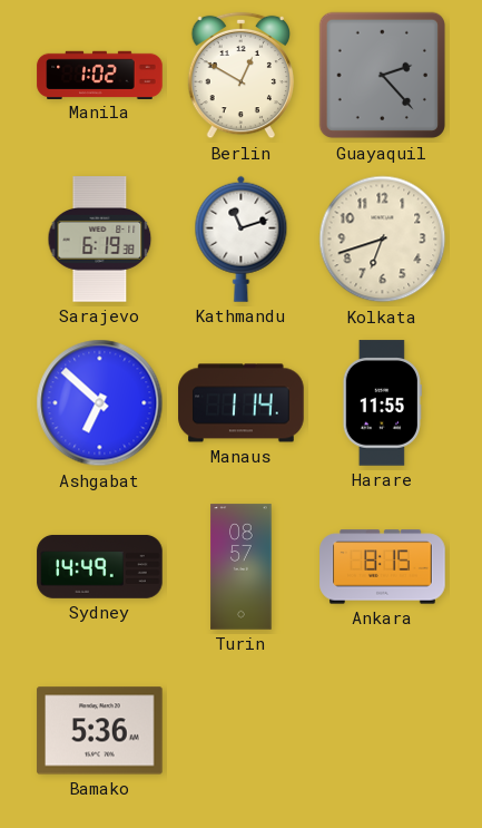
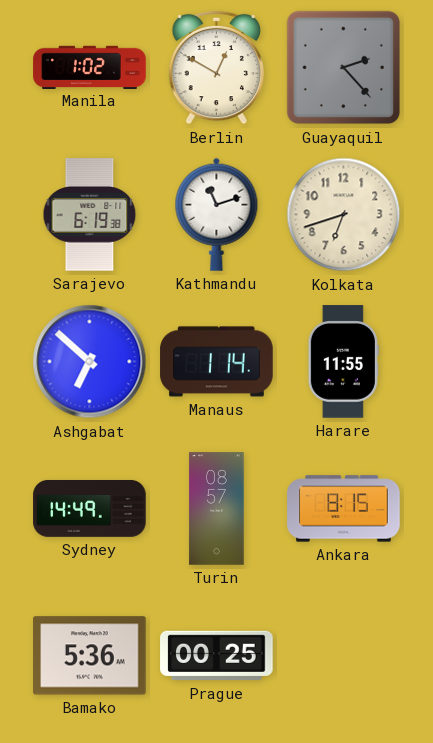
Prague: none -> 00:25
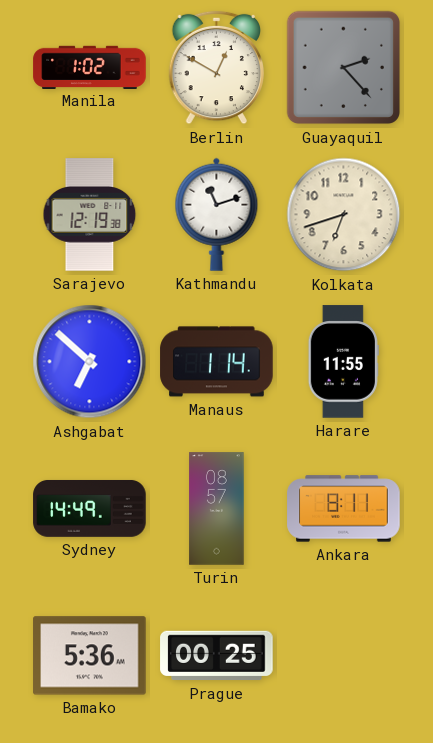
Sarajevo: 6:19 -> 12:19
Ankara: 8:15 -> 8:11
